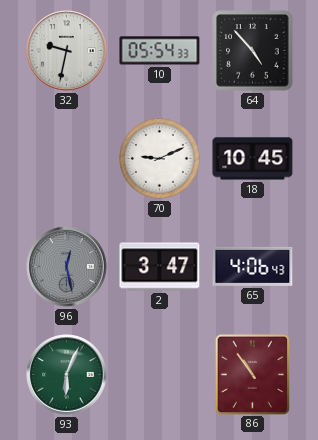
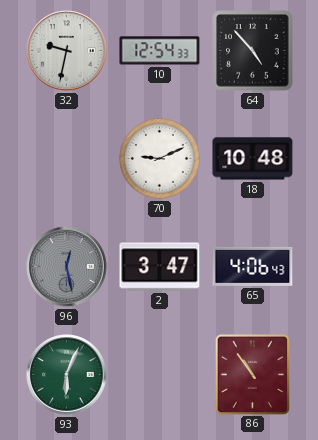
10: 05:54 -> 12:54
18: 10:45 -> 10:48
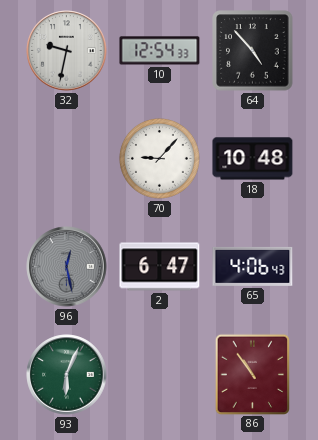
70: 9:11 -> 9:07
2: 3:47 -> 6:47
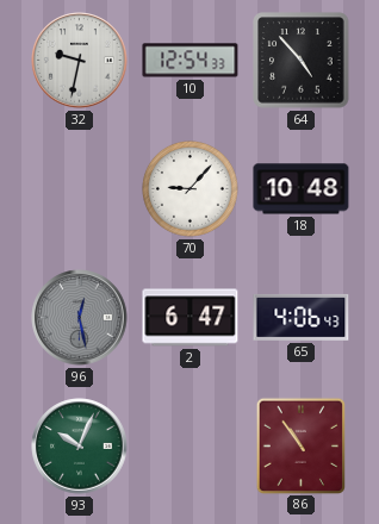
93: 6:04 -> 10:04
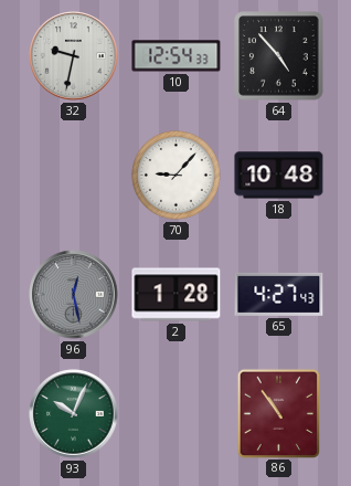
2: 6:47 -> 1:28
65: 4:06 -> 4:27
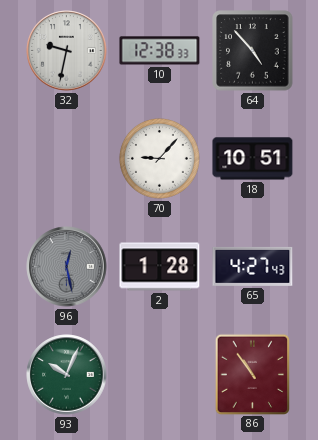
10: 12:54 -> 12:38
18: 10:48 -> 10:51
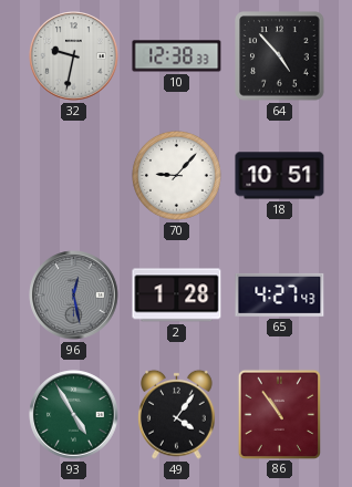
93: 10:04 -> 4:55
49: none -> 4:06
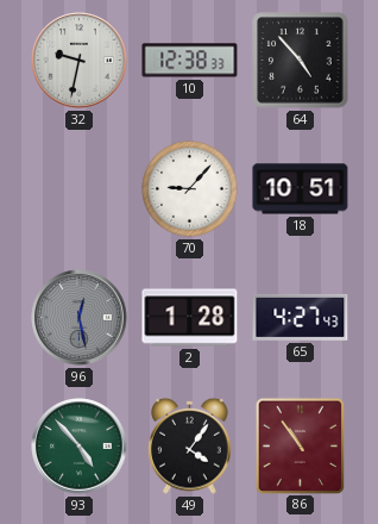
93: 4:55 -> 4:53
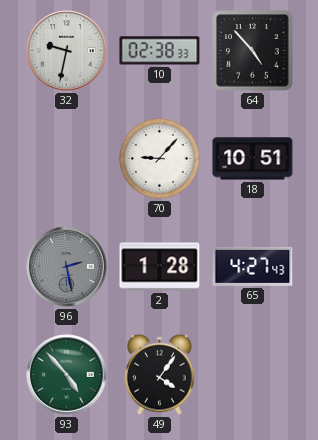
10: 12:38 -> 02:38
96: 12:28 -> 2:28
86: 10:54 -> none
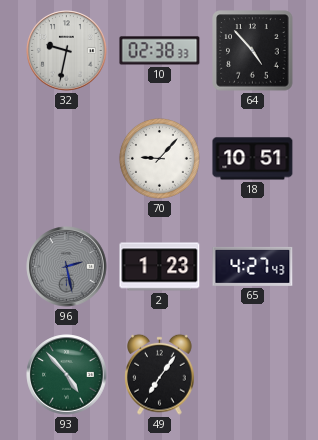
2: 1:28 -> 1:23
49: 4:06 -> 7:06
